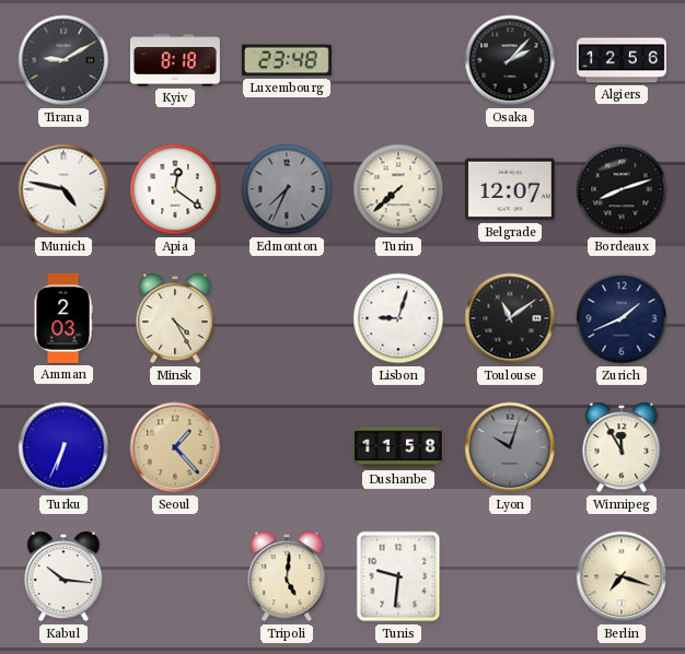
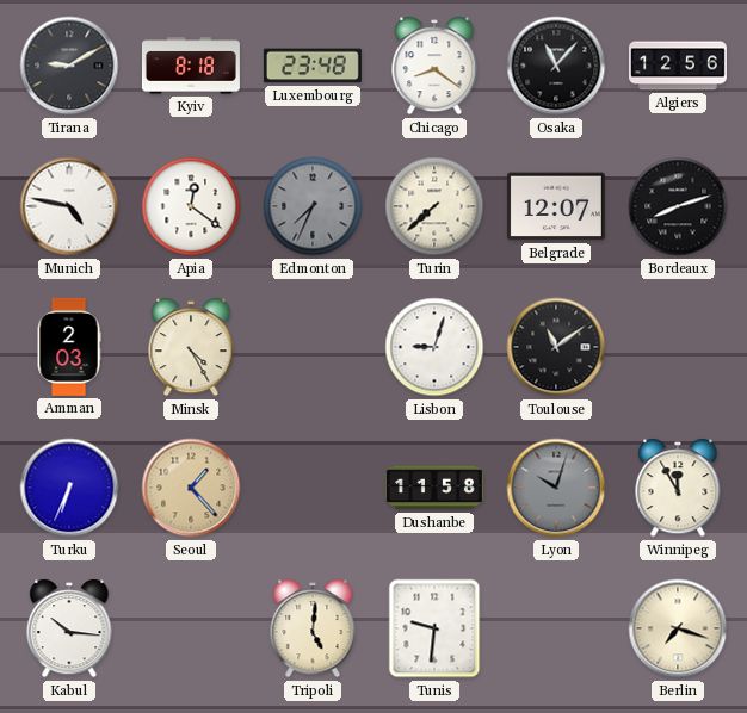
Chicago: none -> 8:21
Osaka: 2:07 -> 11:07
Zurich: 1:41 -> none
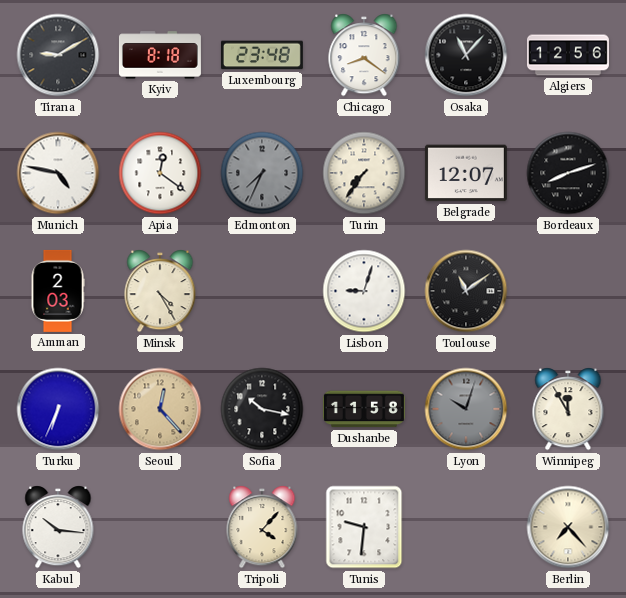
Turin: 7:38 -> 7:36
Seoul: 1:23 -> 12:23
Sofia: none -> 10:17
Tripoli: 5:01 -> 4:07
Berlin: 7:18 -> 7:23
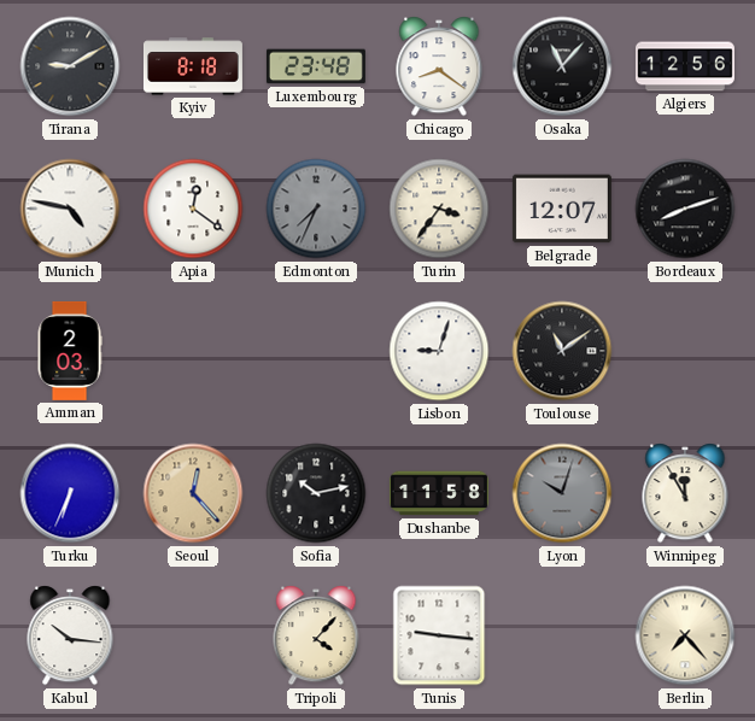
Turin: 7:36 -> 3:36
Minsk: 4:25 -> none
Sofia: 10:17 -> 10:13
Tunis: 9:31 -> 9:16
